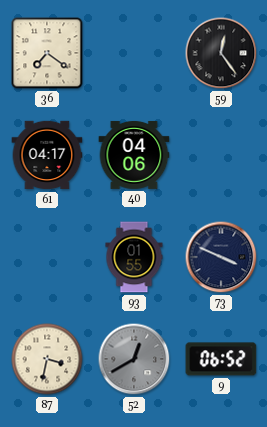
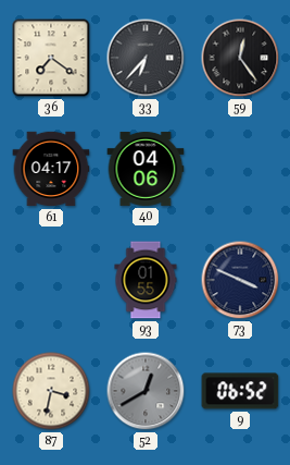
33: none -> 6:37
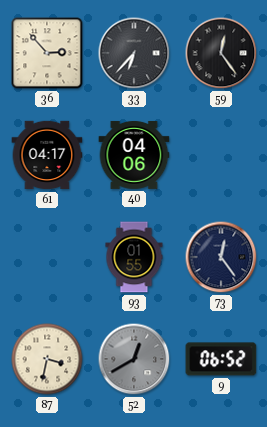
36: 7:21 -> 2:53
73: 3:49 -> 12:24
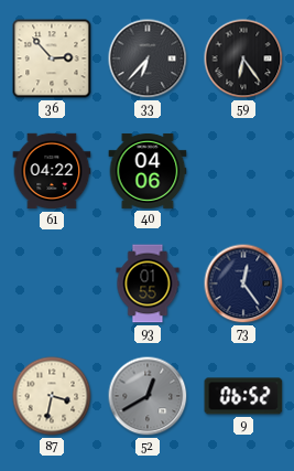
59: 12:24 -> 6:24
61: 04:17 -> 04:22
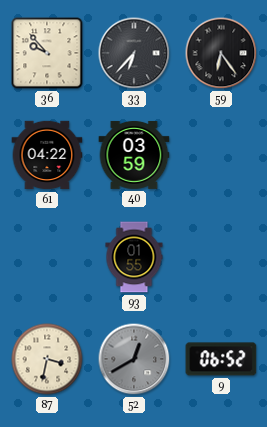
36: 2:53 -> 9:53
40: 04:06 -> 03:59
73: 12:24 -> none
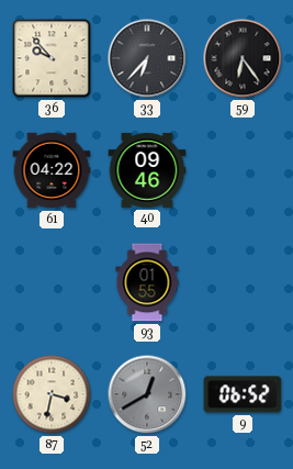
40: 03:59 -> 09:46
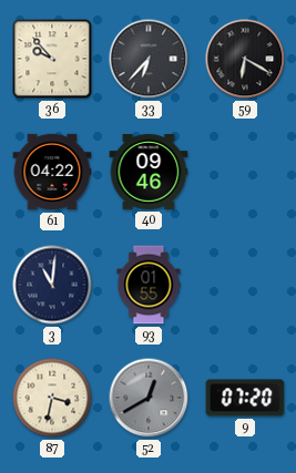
59: 6:24 -> 6:20
3: none -> 11:01
9: 06:52 -> 07:20
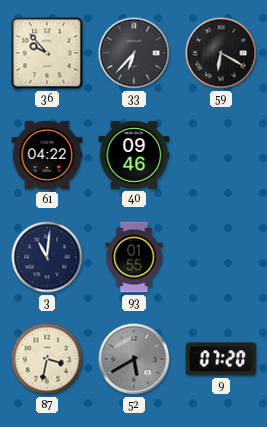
52: 12:40 -> 5:40
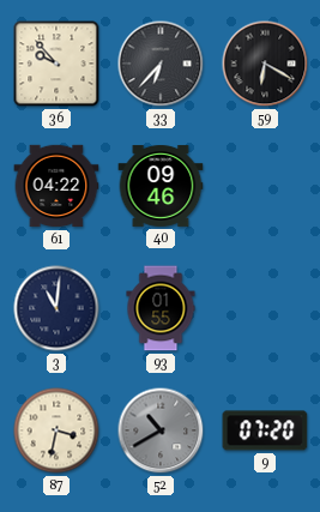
52: 5:40 -> 10:40
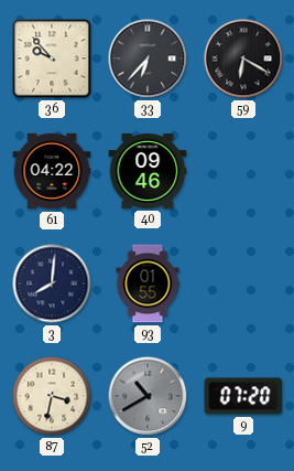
3: 11:01 -> 8:01
